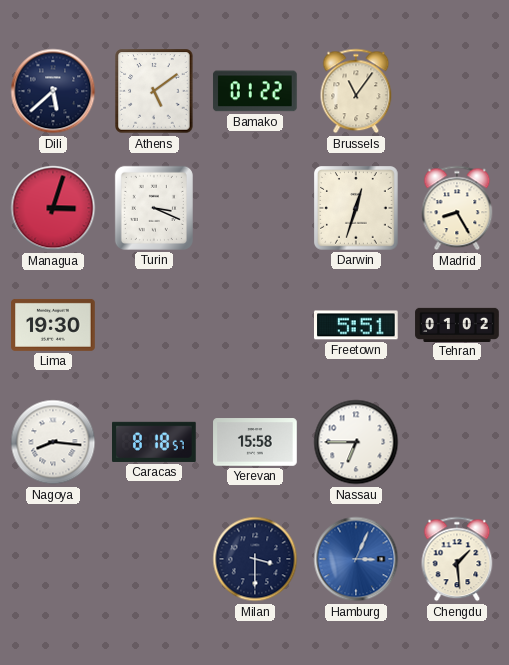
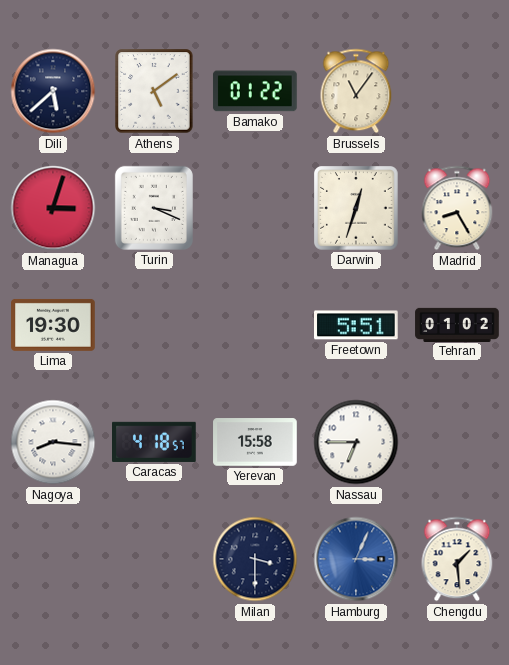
Caracas: 8:18 -> 4:18
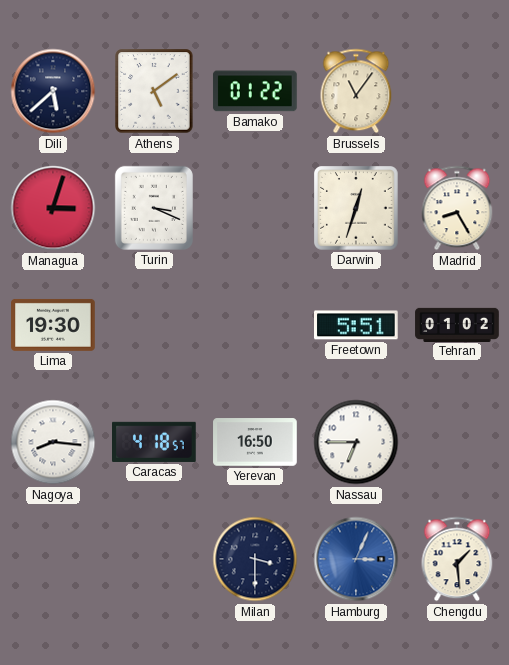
Yerevan: 15:58 -> 16:50
